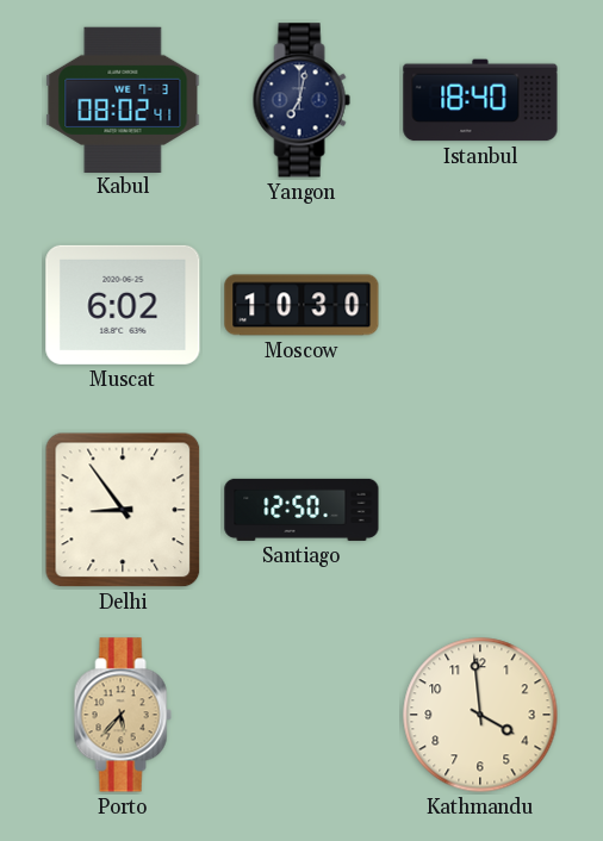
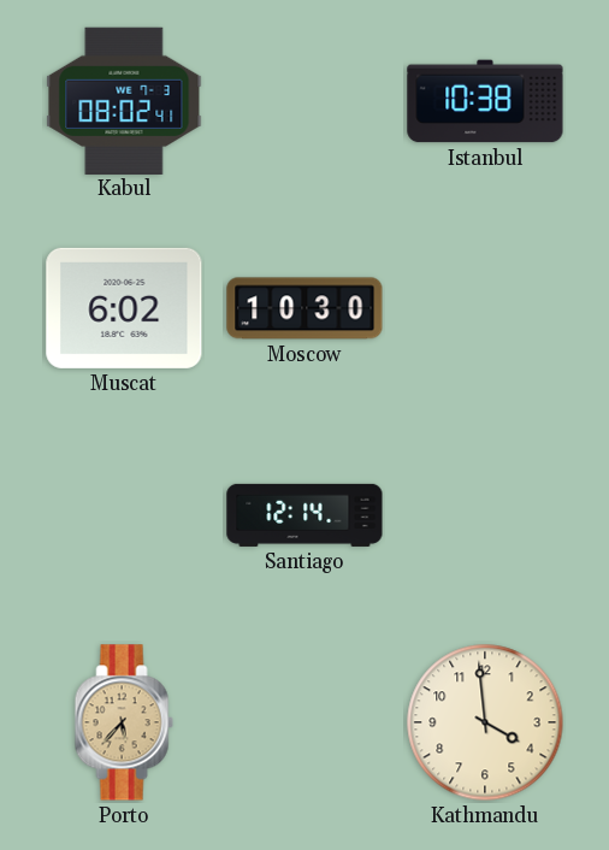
Yangon: 7:02 -> none
Istanbul: 18:40 -> 10:38
Delhi: 8:54 -> none
Santiago: 12:50 -> 12:14
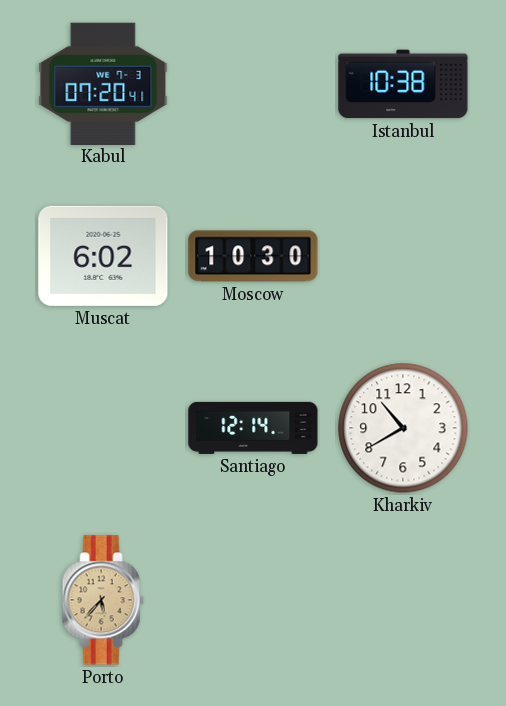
Kabul: 08:02 -> 07:20
Kharkiv: none -> 10:40
Kathmandu: 3:59 -> none
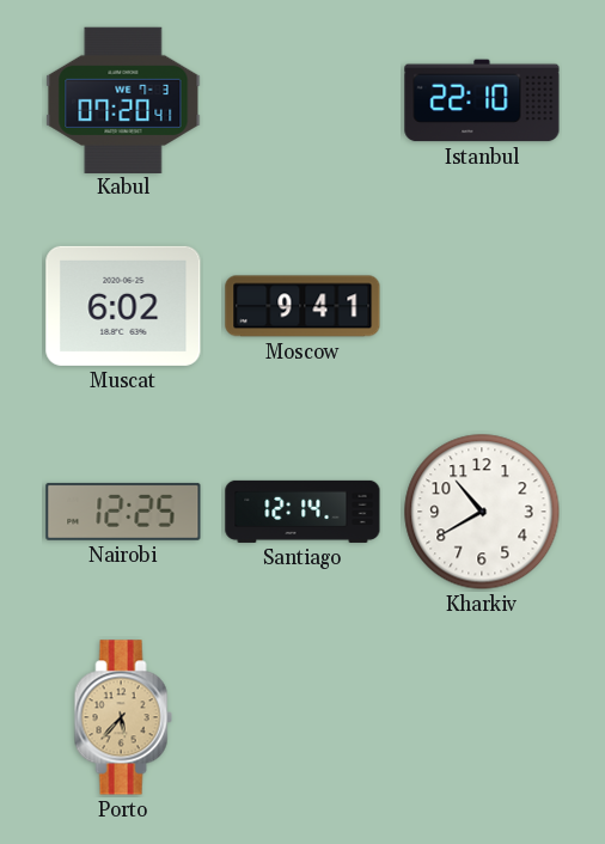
Istanbul: 10:38 -> 22:10
Moscow: 10:30 -> 9:41
Nairobi: none -> 12:25
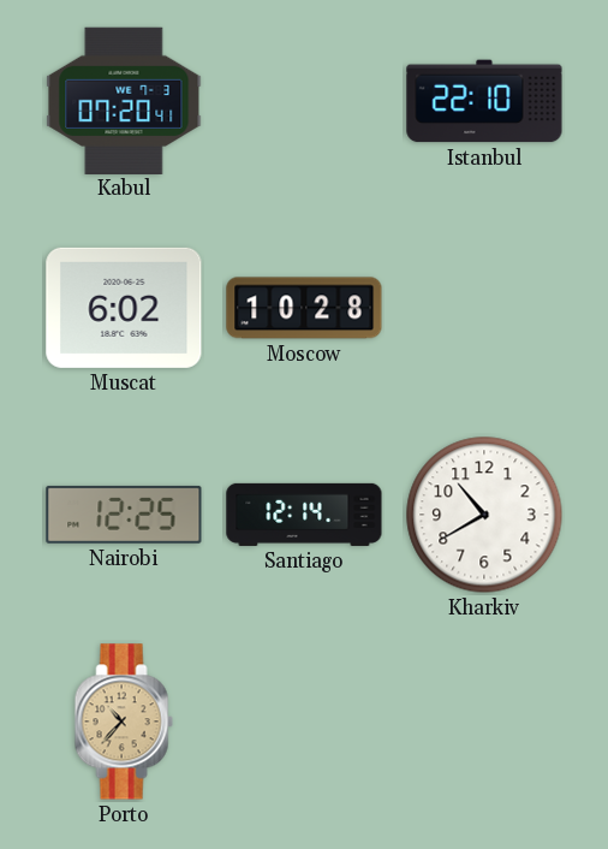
Moscow: 9:41 -> 10:28
Porto: 5:37 -> 10:37
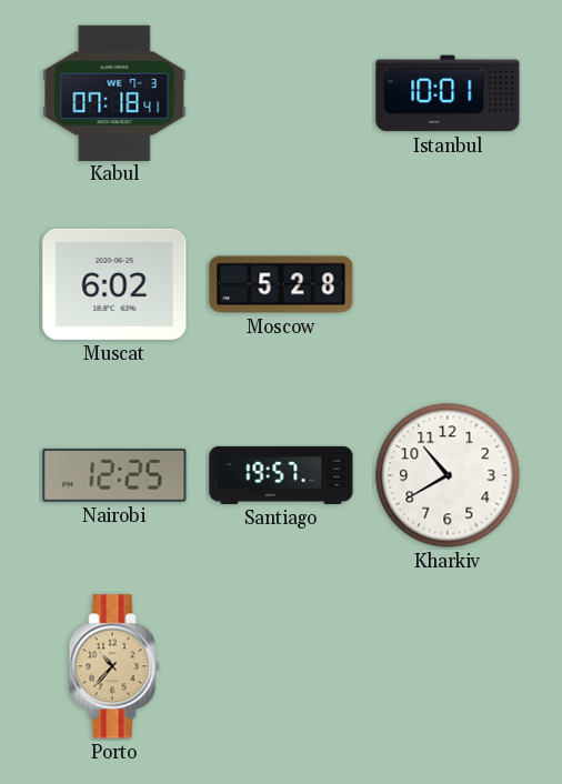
Kabul: 07:20 -> 07:18
Istanbul: 22:10 -> 10:01
Moscow: 10:28 -> 5:28
Santiago: 12:14 -> 19:57
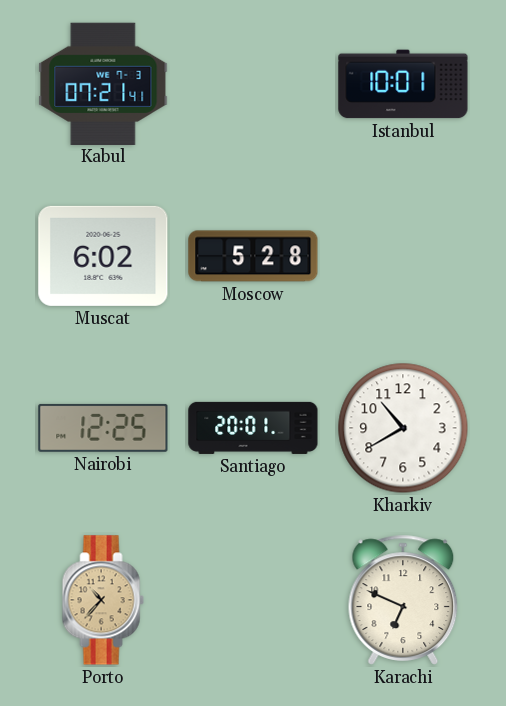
Kabul: 07:18 -> 07:21
Santiago: 19:57 -> 20:01
Karachi: none -> 6:49
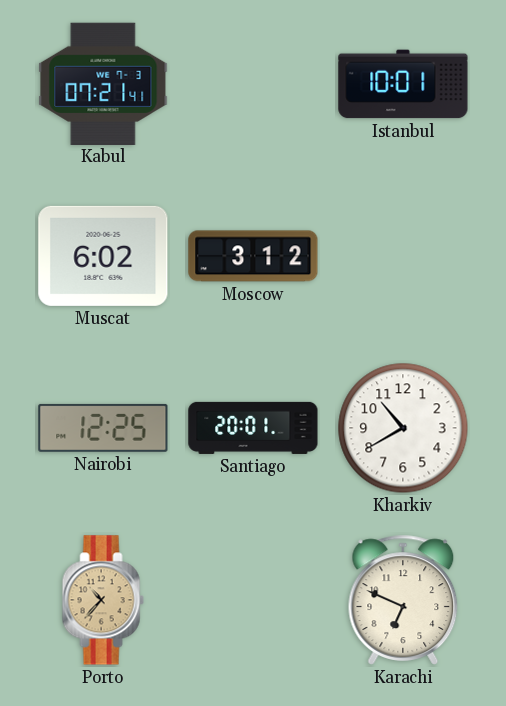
Moscow: 5:28 -> 3:12
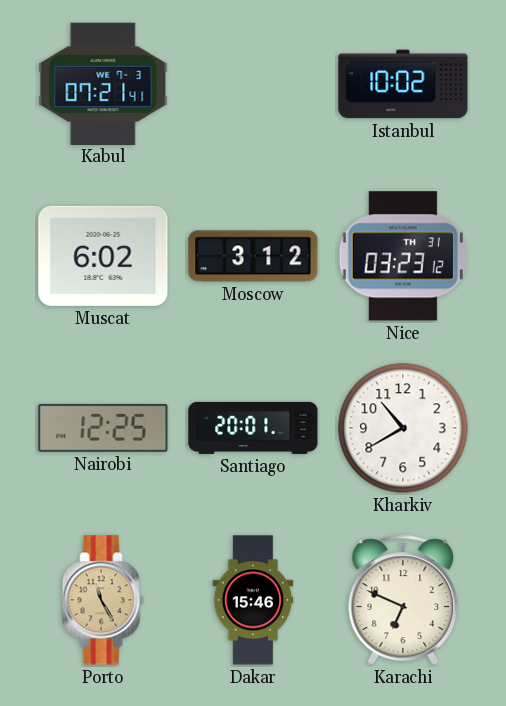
Istanbul: 10:01 -> 10:02
Nice: none -> 03:23
Porto: 10:37 -> 11:25
Dakar: none -> 15:46
